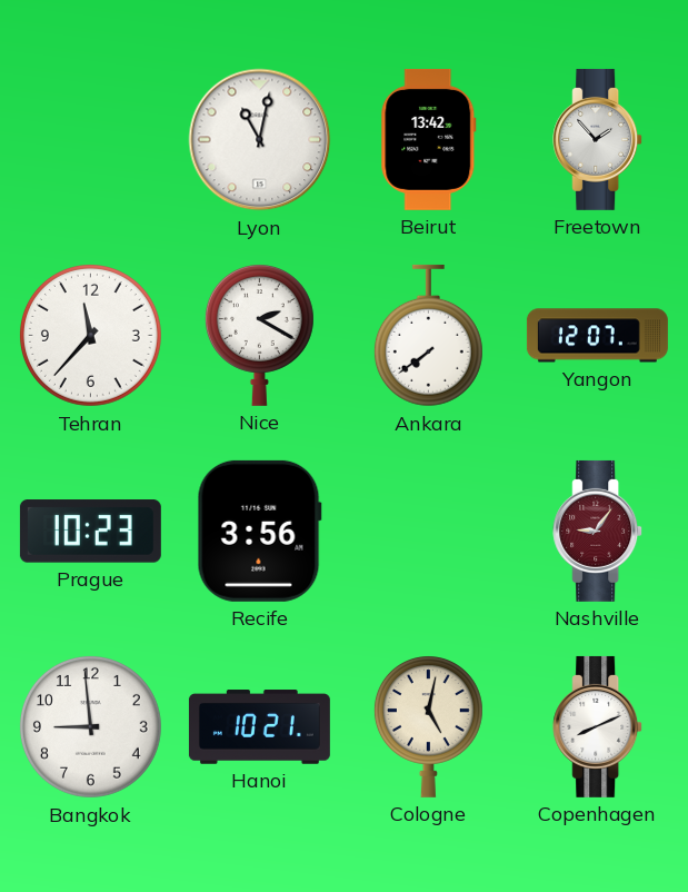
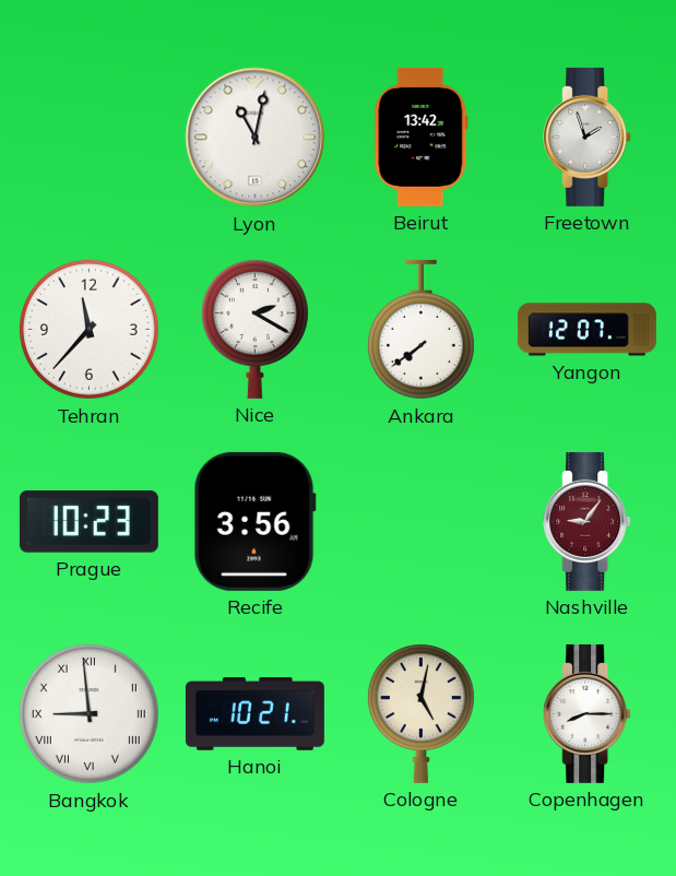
Freetown: 1:53 -> 1:57
Bangkok numerals: Arabic -> Roman
Copenhagen: 8:11 -> 8:15
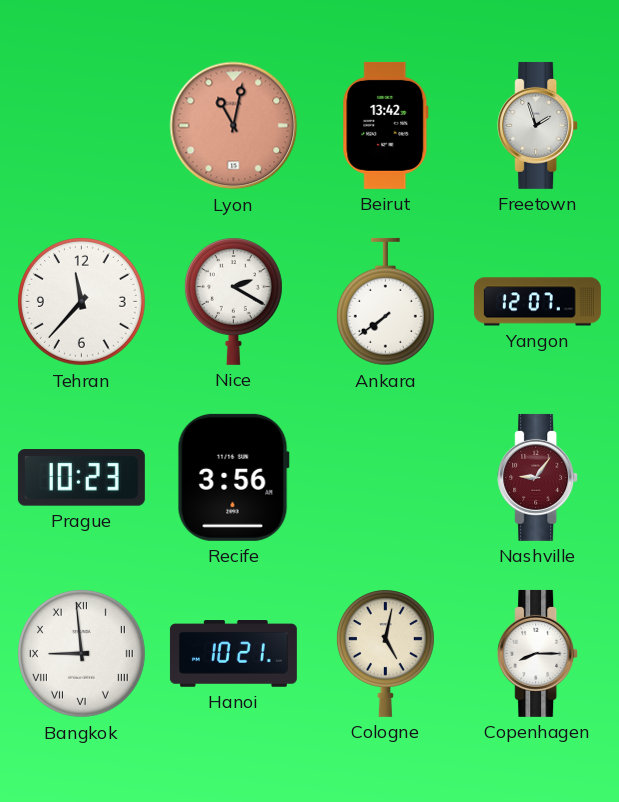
Lyon dial: white -> salmon
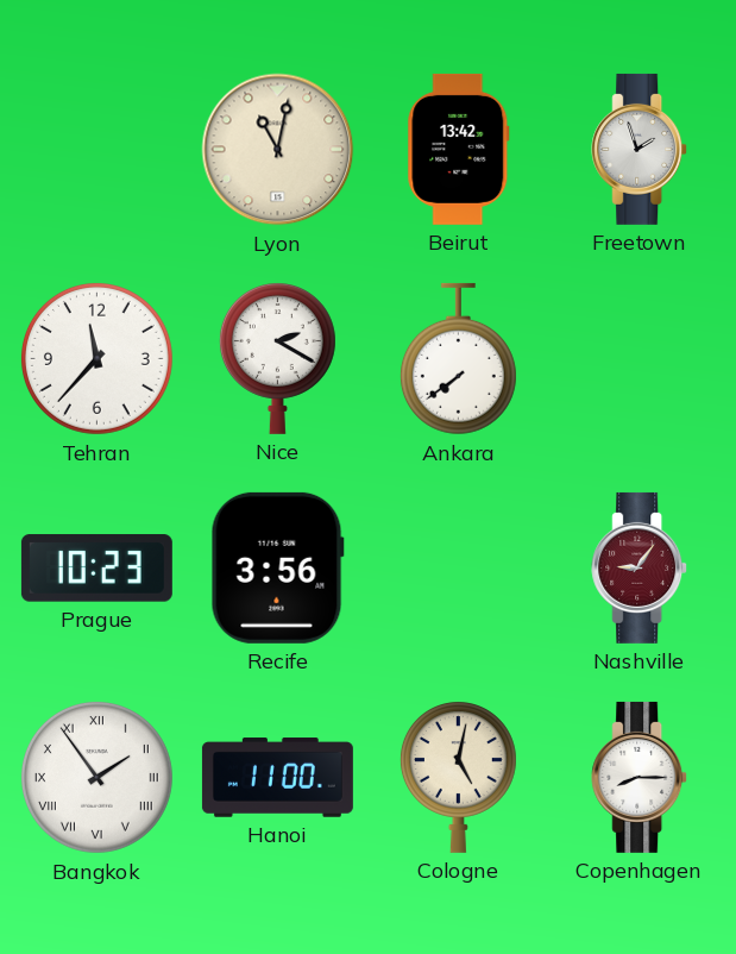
Lyon dial: salmon -> cream
Yangon: 12:07 -> none
Bangkok: 8:59 -> 1:54
Hanoi: 10:21 -> 11:00
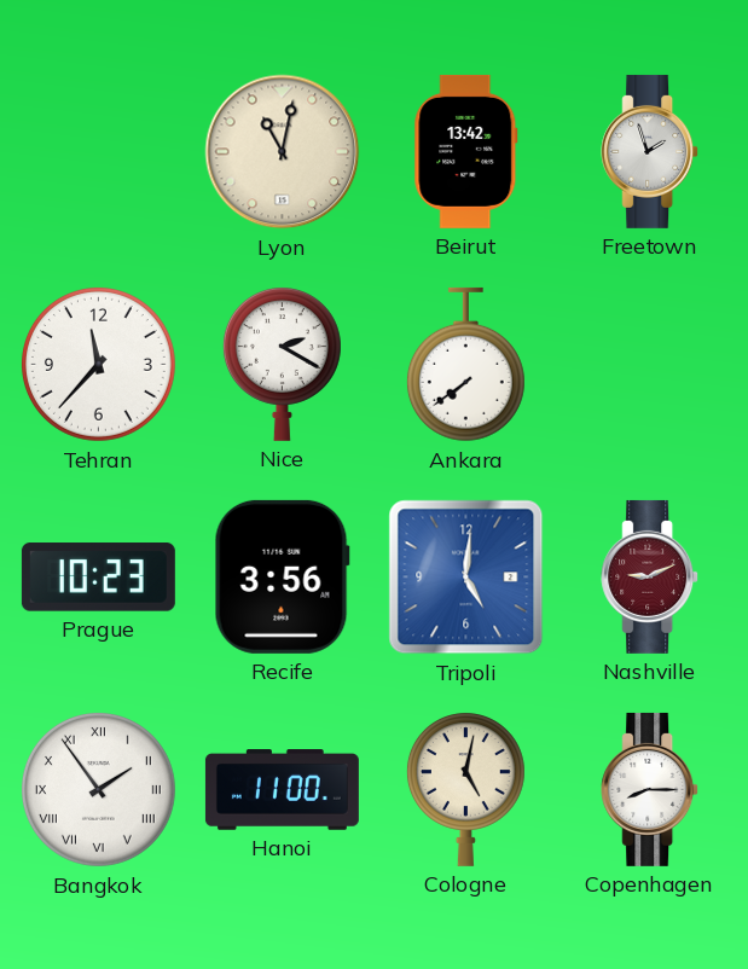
Tripoli: none -> 5:01
Nashville: 9:06 -> 9:11
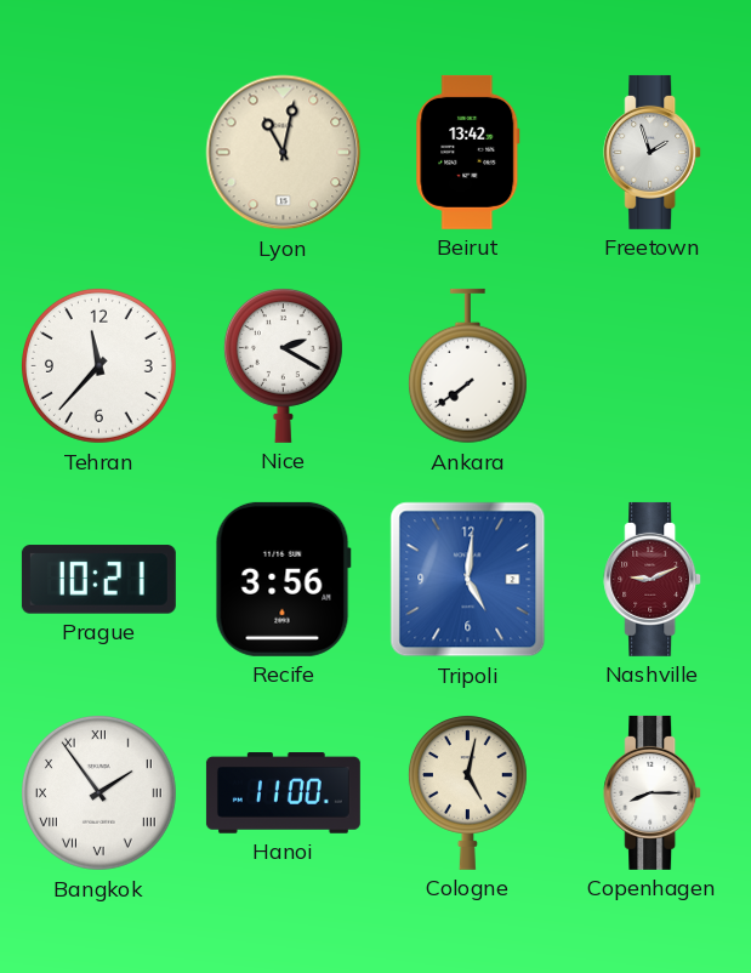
Prague: 10:23 -> 10:21
